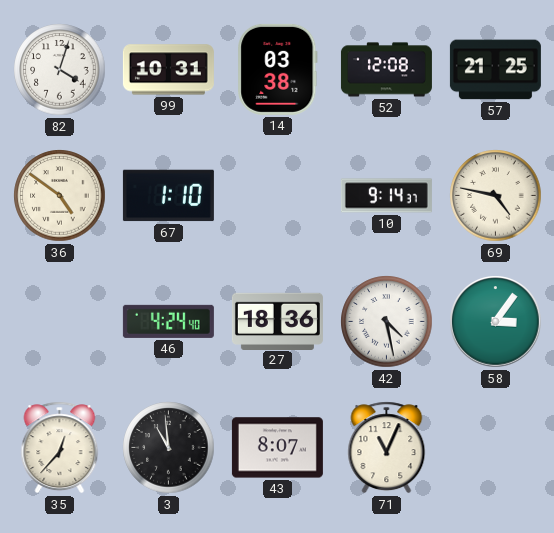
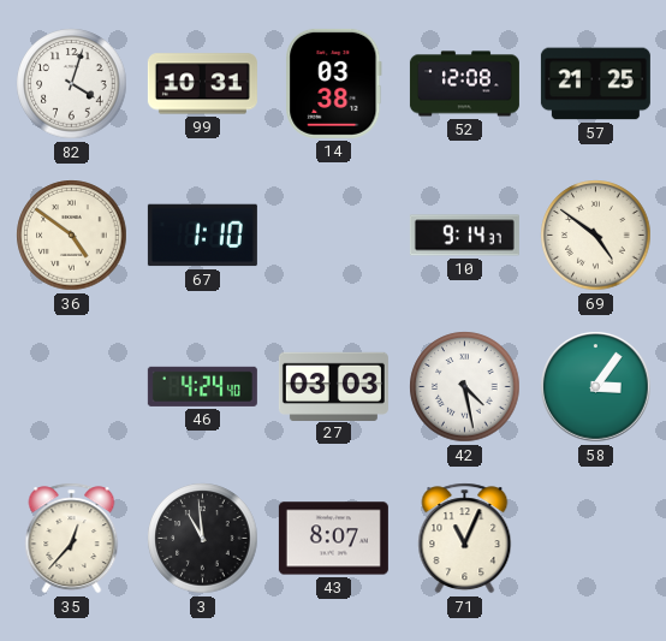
69: 4:47 -> 4:51
27: 18:36 -> 03:03
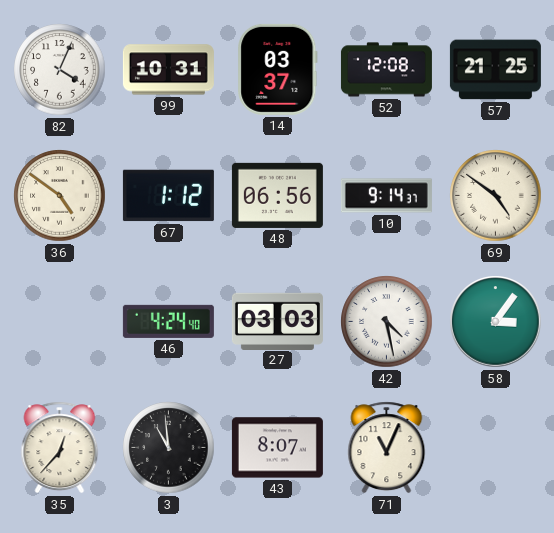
82: 4:03 -> 4:04
14: 03:38 -> 03:37
67: 1:10 -> 1:12
48: none -> 06:56
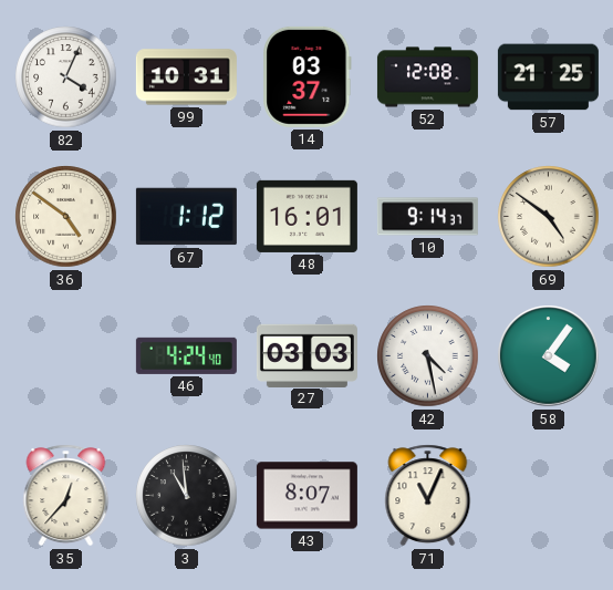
48: 06:56 -> 16:01
58: 3:06 -> 4:06
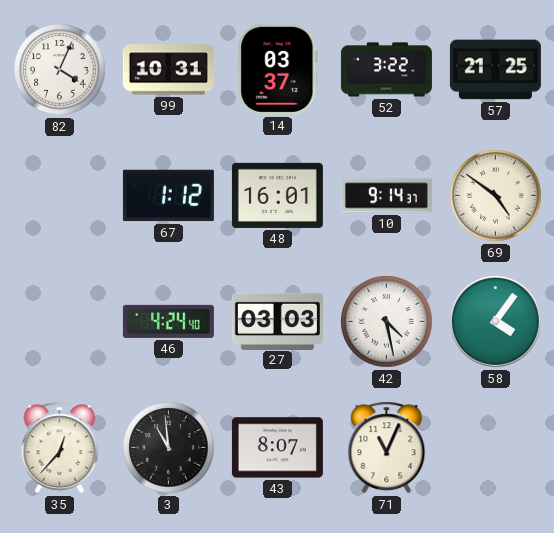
52: 12:08 -> 3:22
36: 4:51 -> none
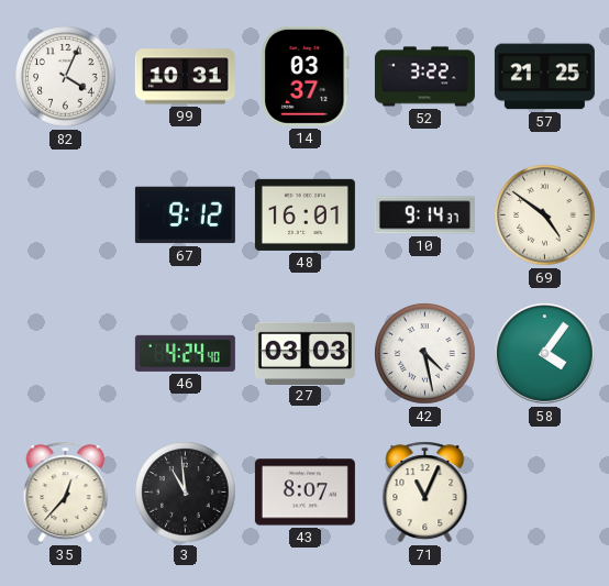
67: 1:12 -> 9:12
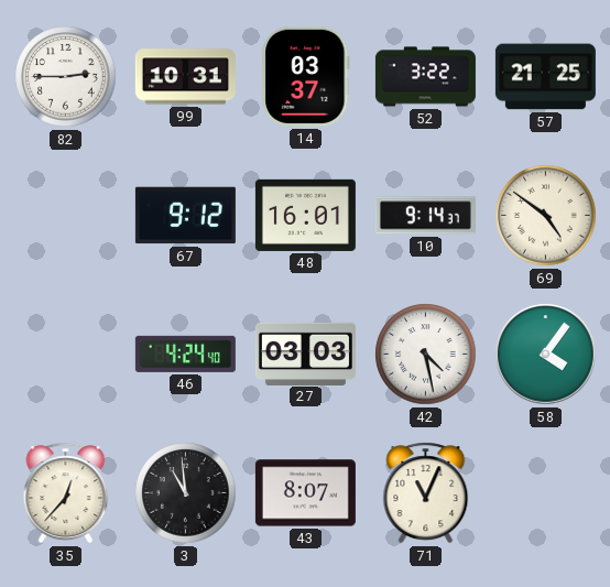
82: 4:04 -> 2:45
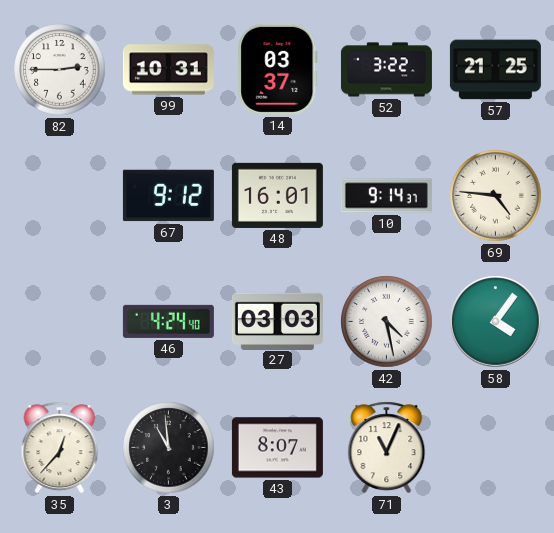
69: 4:51 -> 4:46
